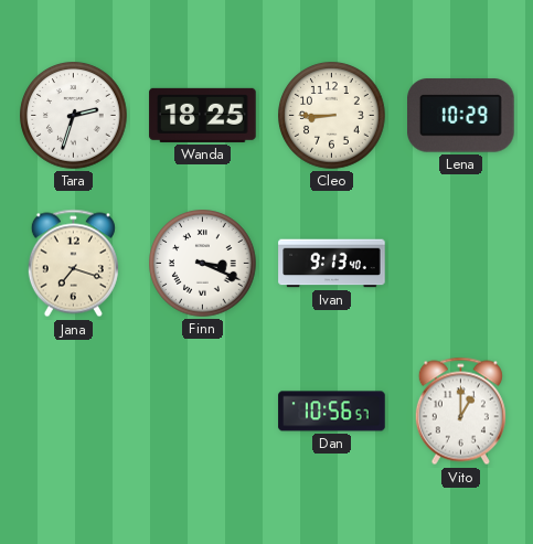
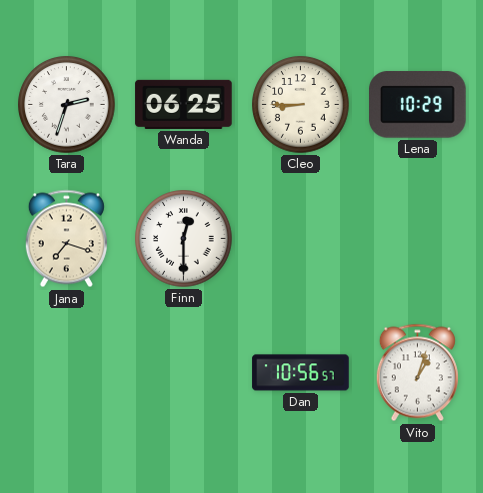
Wanda: 18:25 -> 06:25
Finn: 3:19 -> 12:30
Ivan: 9:13 -> none
Vito: 1:00 -> 1:03
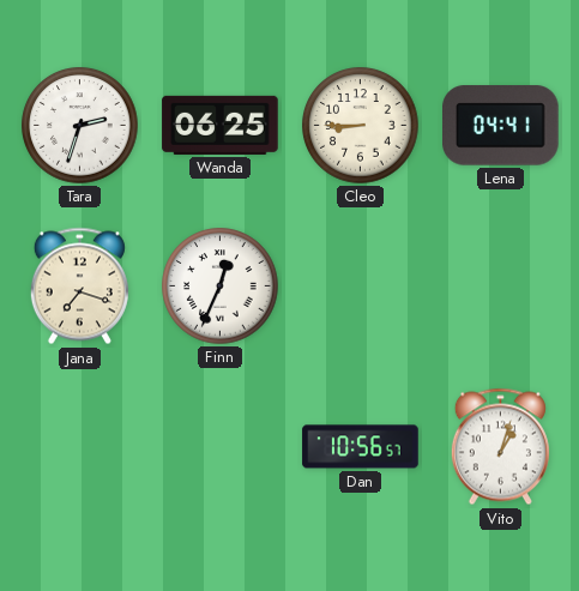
Lena: 10:29 -> 04:41
Finn: 12:30 -> 12:34
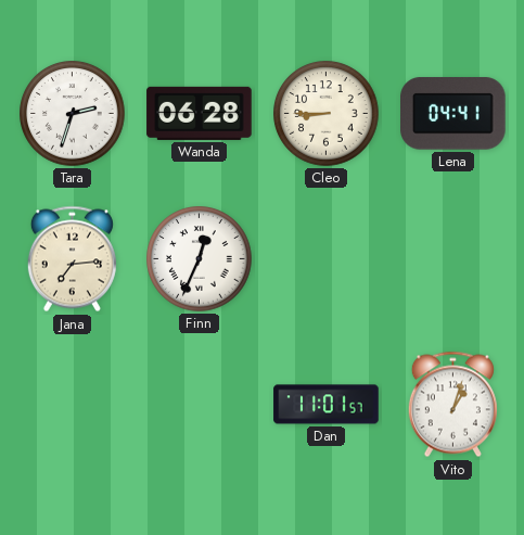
Wanda: 06:25 -> 06:28
Jana: 7:18 -> 7:14
Dan: 10:56 -> 11:01
